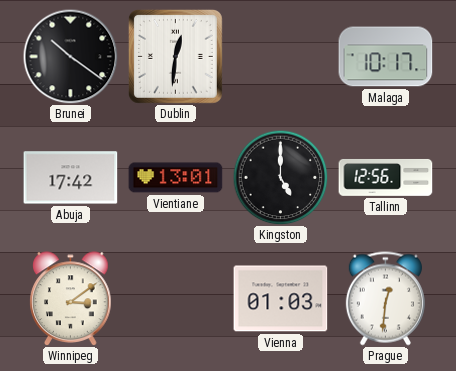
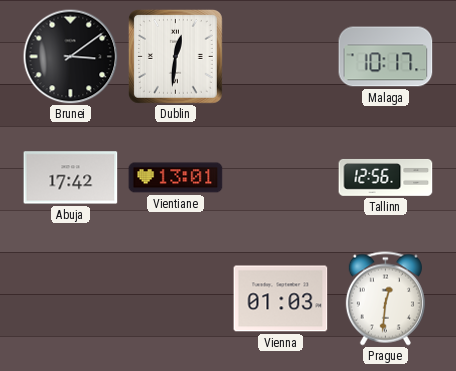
Brunei: 10:21 -> 3:09
Kingston: 5:00 -> none
Winnipeg: 3:09 -> none
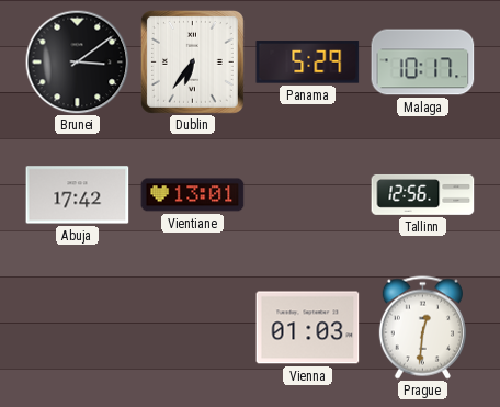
Dublin: 12:31 -> 6:36
Panama: none -> 5:29
